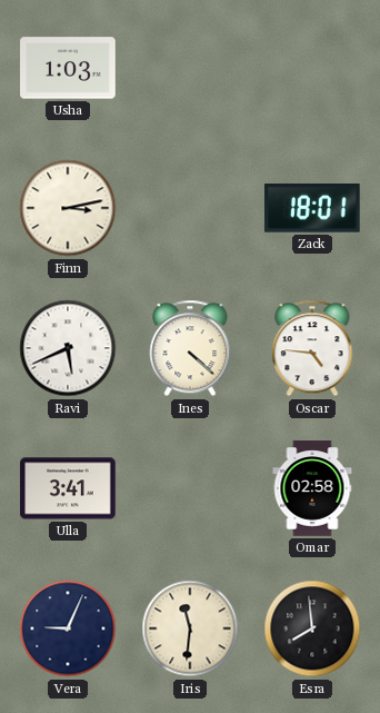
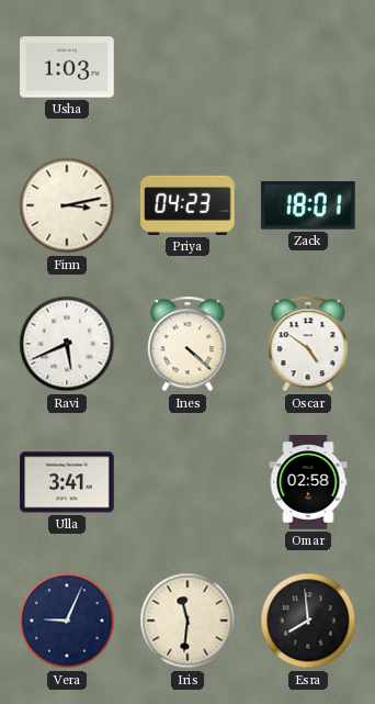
Priya: none -> 04:23
Oscar: 4:46 -> 4:51
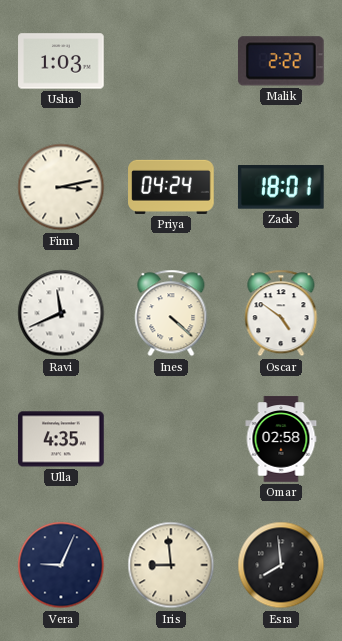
Malik: none -> 2:22
Priya: 04:23 -> 04:24
Ravi: 5:41 -> 11:41
Ulla: 3:41 -> 4:35
Iris: 11:31 -> 8:59
